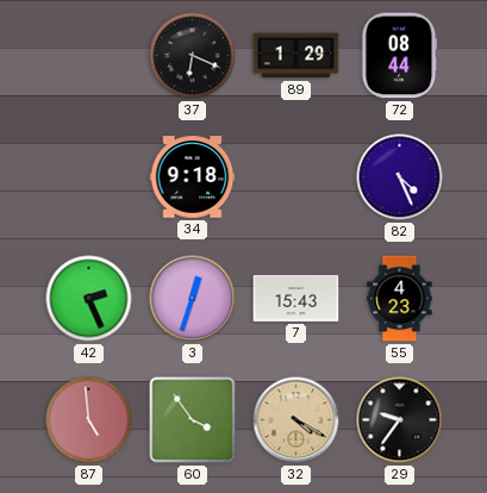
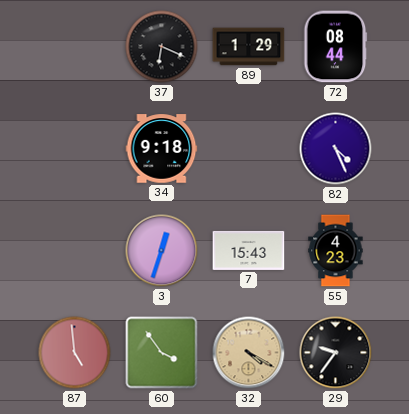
42: 2:26 -> none
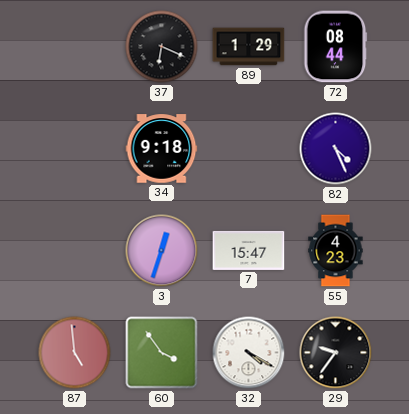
7: 15:43 -> 15:47
32 dial: champagne -> white
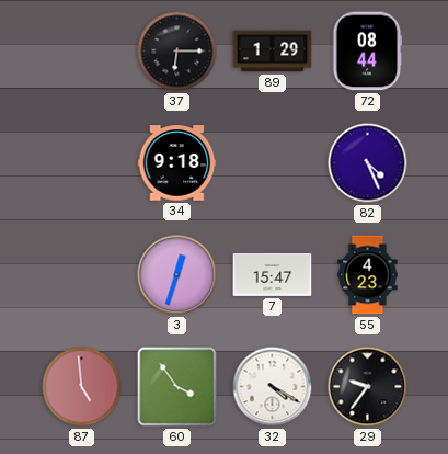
37: 6:19 -> 6:15
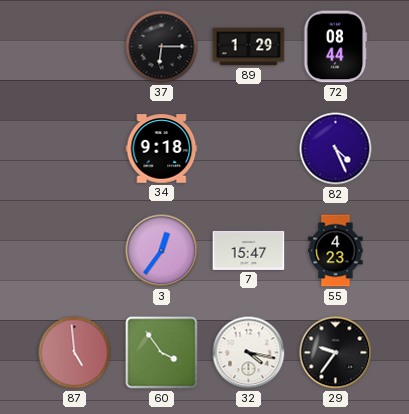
3: 12:33 -> 12:36
32: 4:20 -> 4:17
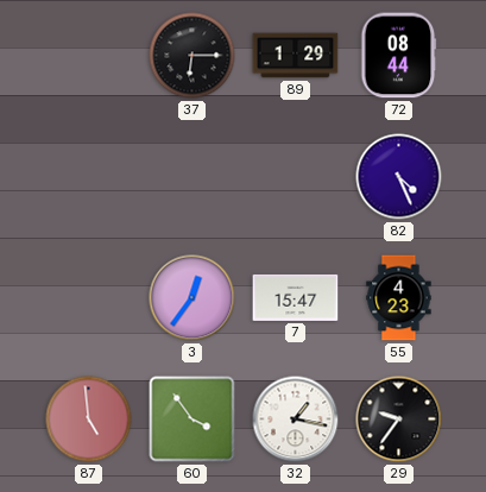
34: 9:18 -> none
32: 4:17 -> 1:17
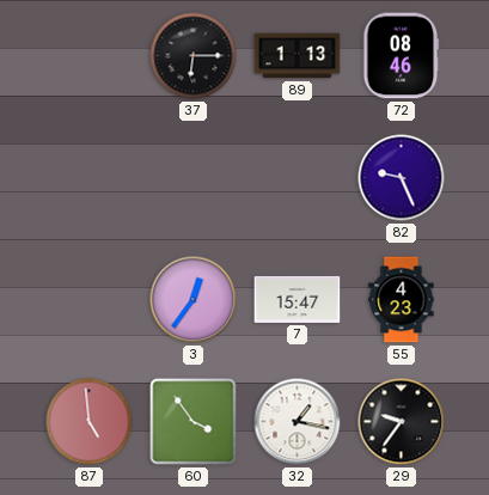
89: 1:29 -> 1:13
72: 08:44 -> 08:46
82: 4:26 -> 9:26
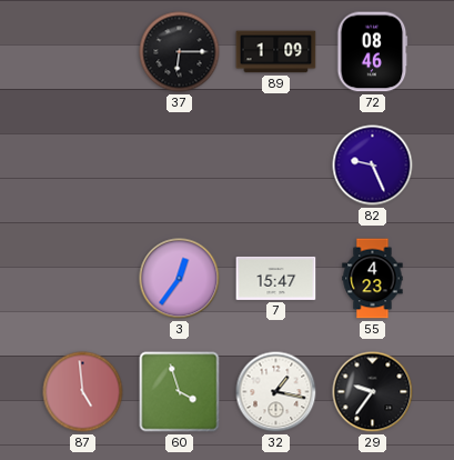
89: 1:13 -> 1:09
60: 3:54 -> 3:57
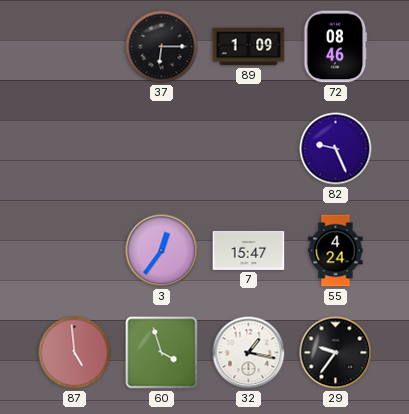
55: 4:23 -> 4:24
